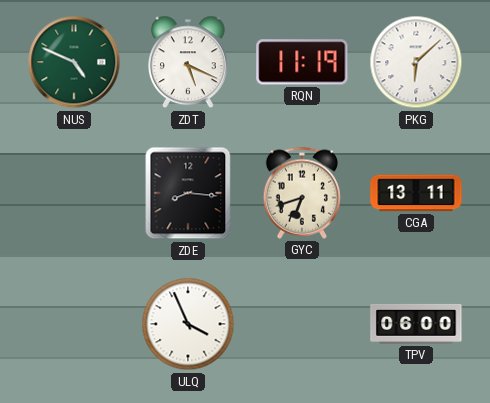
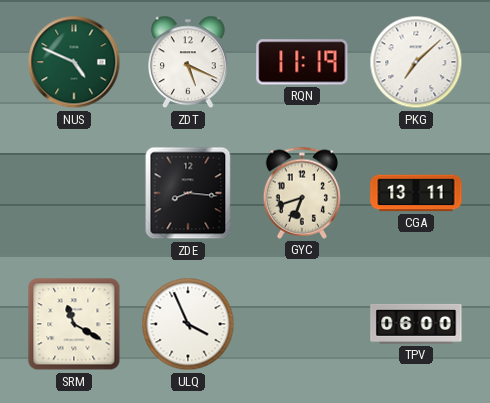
PKG: 6:08 -> 7:08
SRM: none -> 11:20
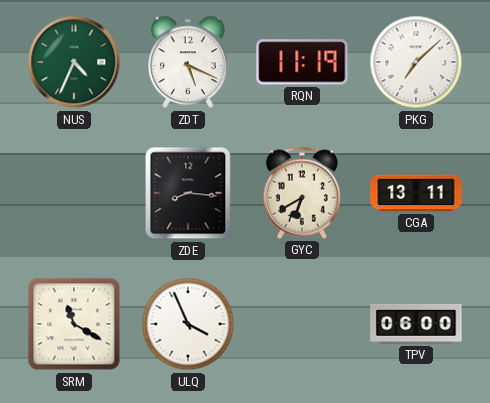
NUS: 4:49 -> 4:34
GYC: 6:42 -> 6:40
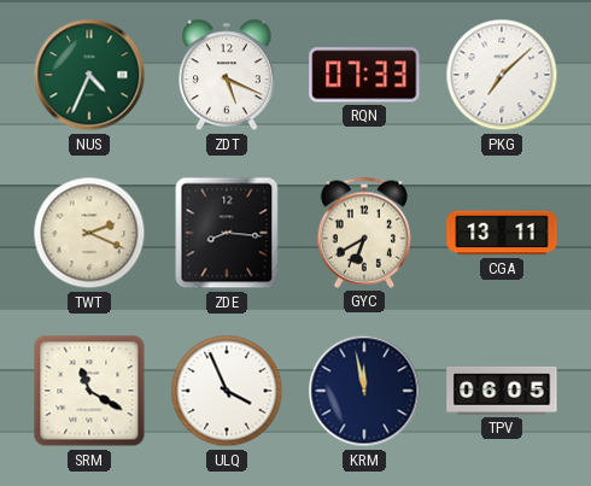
RQN: 11:19 -> 07:33
TWT: none -> 2:19
KRM: none -> 11:58
TPV: 06:00 -> 06:05
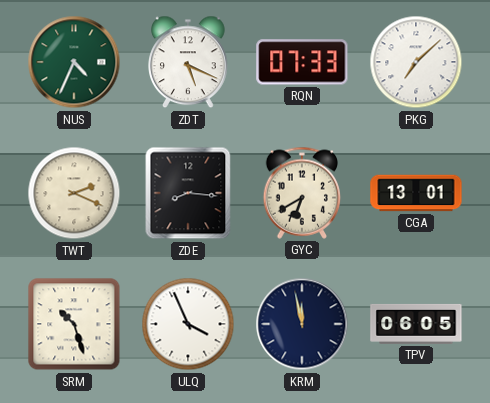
CGA: 13:11 -> 13:01
SRM: 11:20 -> 10:27
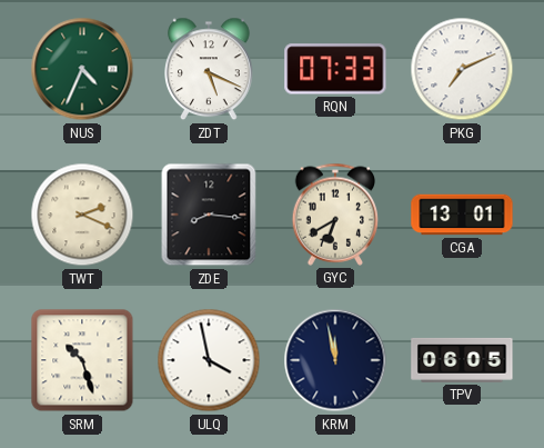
PKG: 7:08 -> 7:11
ULQ: 3:56 -> 3:58
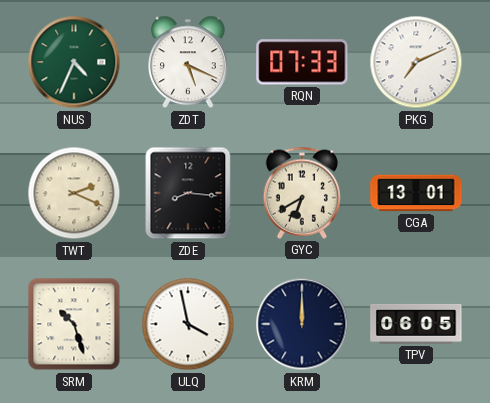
KRM: 11:58 -> 12:00
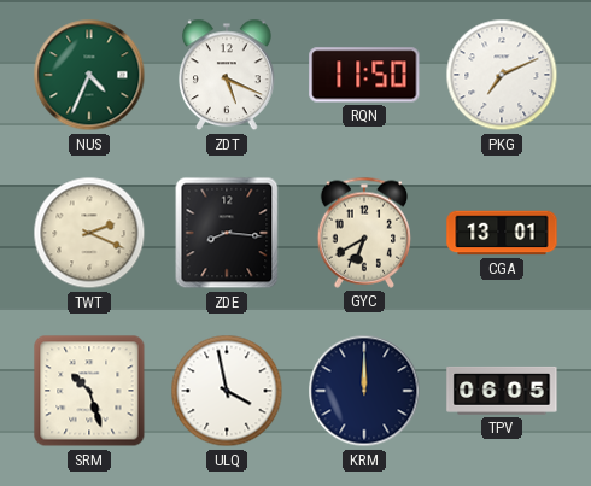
RQN: 07:33 -> 11:50
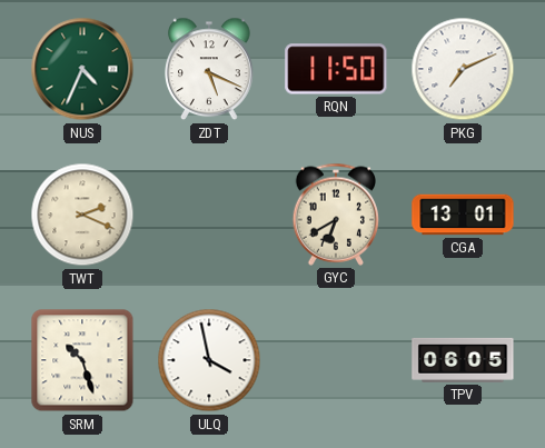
ZDE: 8:16 -> none
KRM: 12:00 -> none
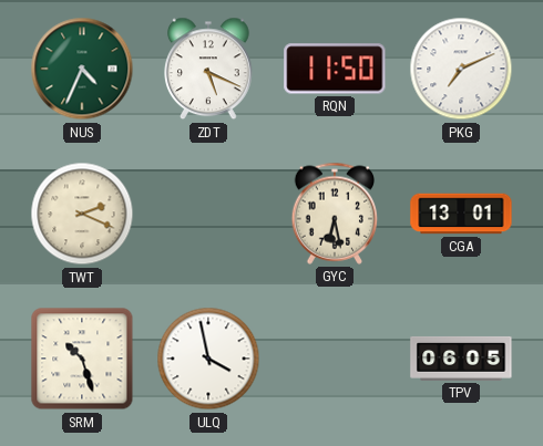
GYC: 6:40 -> 6:28
